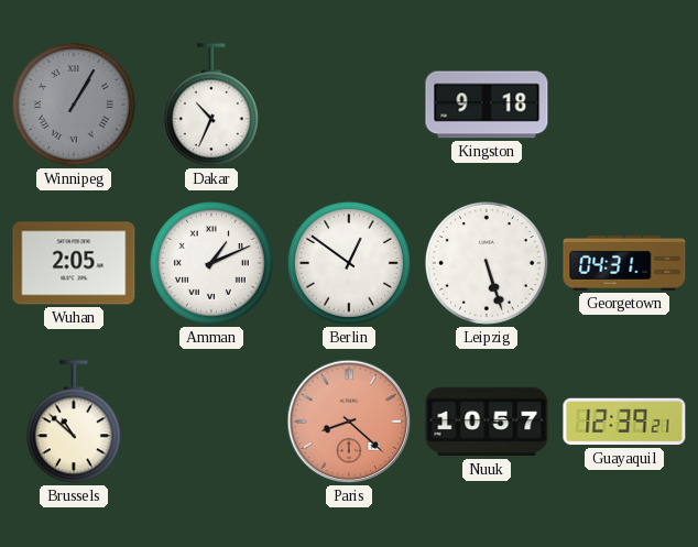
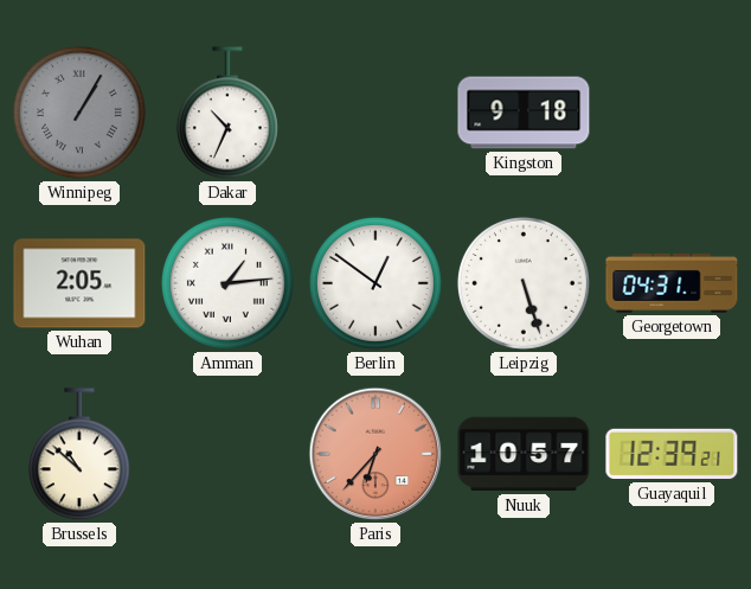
Amman: 1:11 -> 1:14
Paris: 8:22 -> 6:37
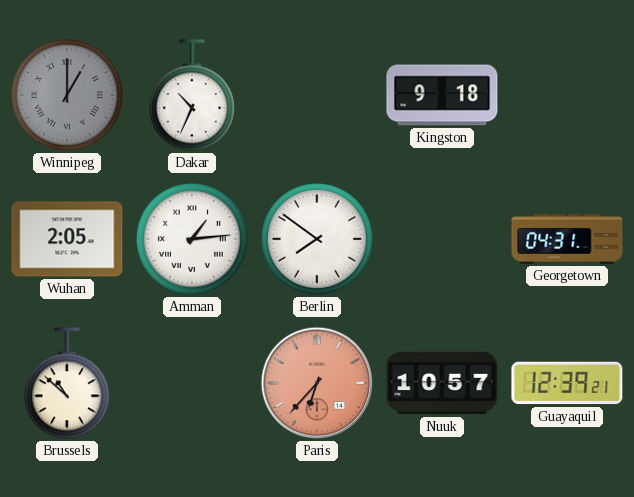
Winnipeg: 1:05 -> 1:00
Berlin: 12:51 -> 7:51
Leipzig: 5:27 -> none
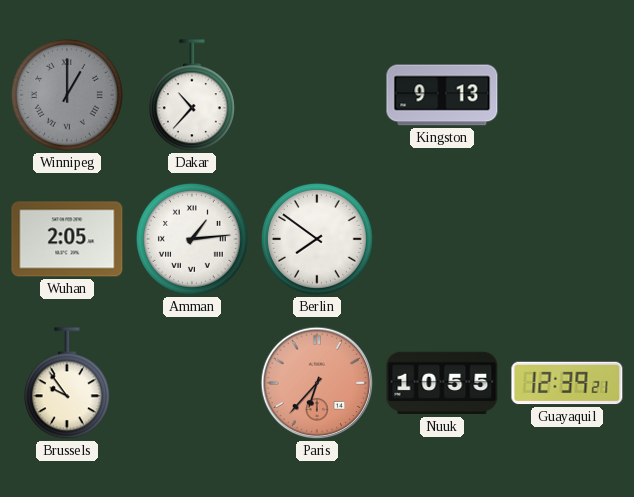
Dakar: 10:34 -> 10:37
Kingston: 9:18 -> 9:13
Georgetown: 04:31 -> none
Brussels: 10:52 -> 9:54
Nuuk: 10:57 -> 10:55
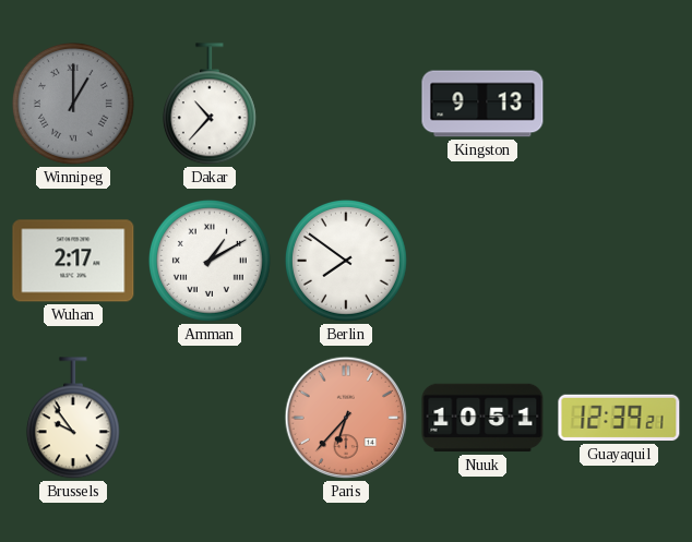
Wuhan: 2:05 -> 2:17
Amman: 1:14 -> 1:10
Nuuk: 10:55 -> 10:51
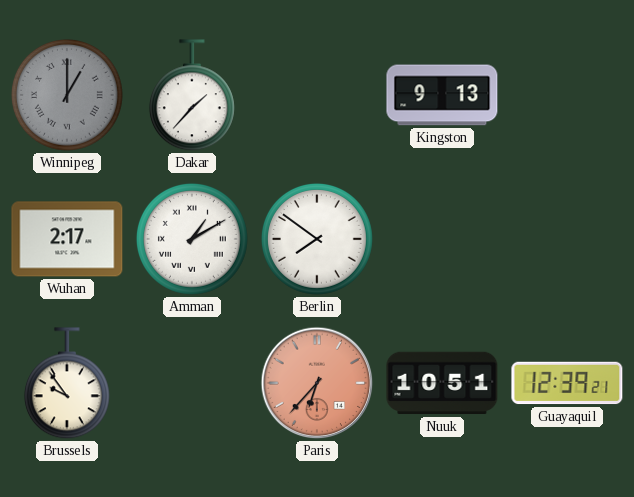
Dakar: 10:37 -> 1:37
